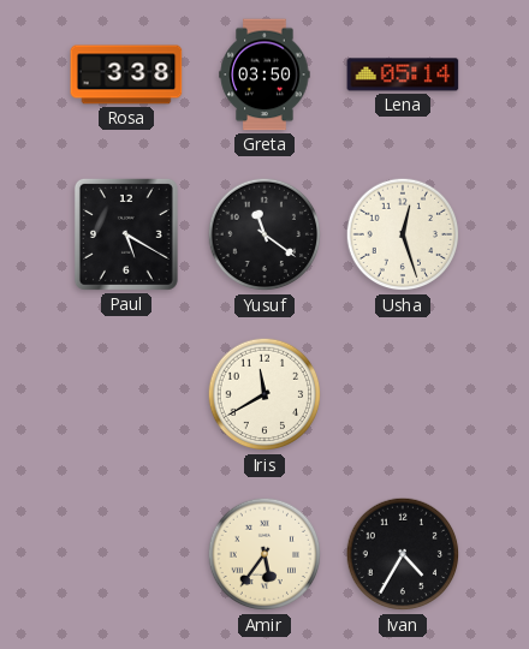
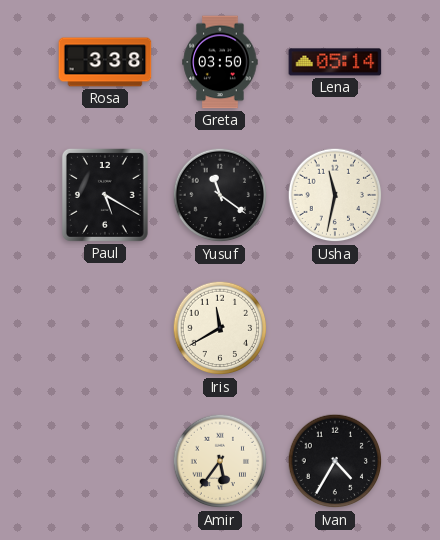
Usha: 12:27 -> 11:32
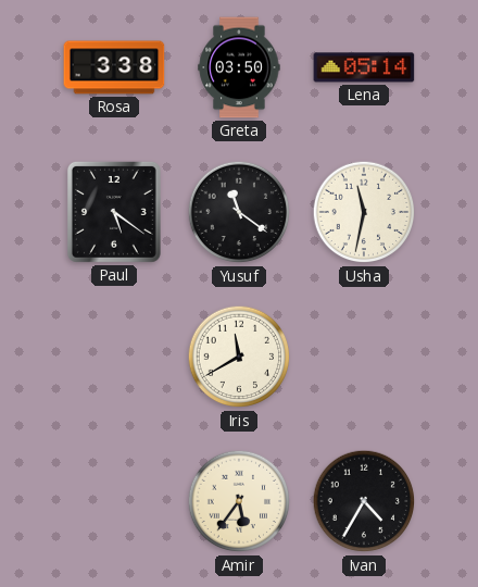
Paul: 5:20 -> 5:21
